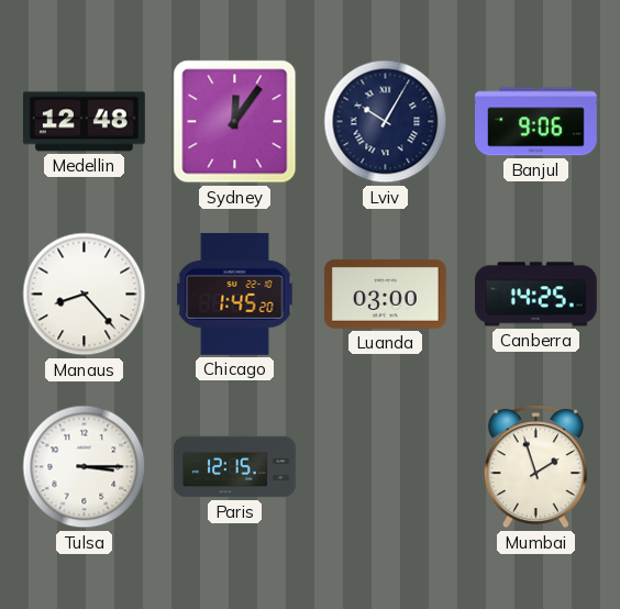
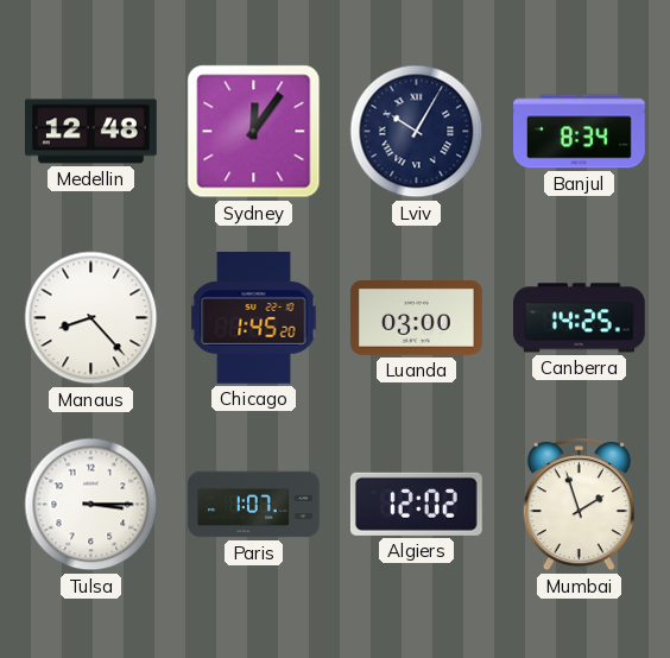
Banjul: 9:06 -> 8:34
Paris: 12:15 -> 1:07
Algiers: none -> 12:02
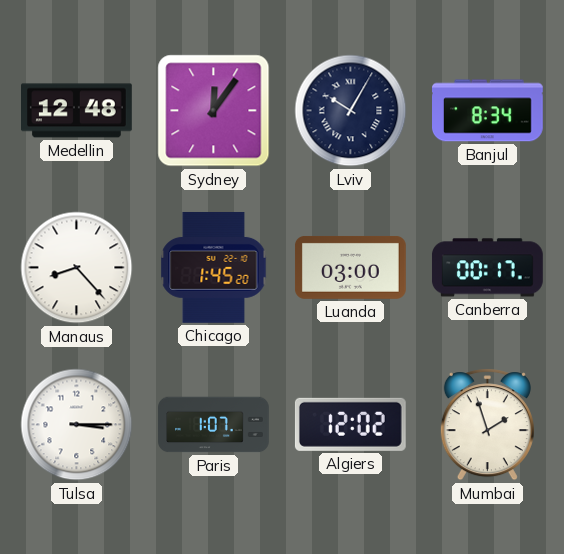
Canberra: 14:25 -> 00:17
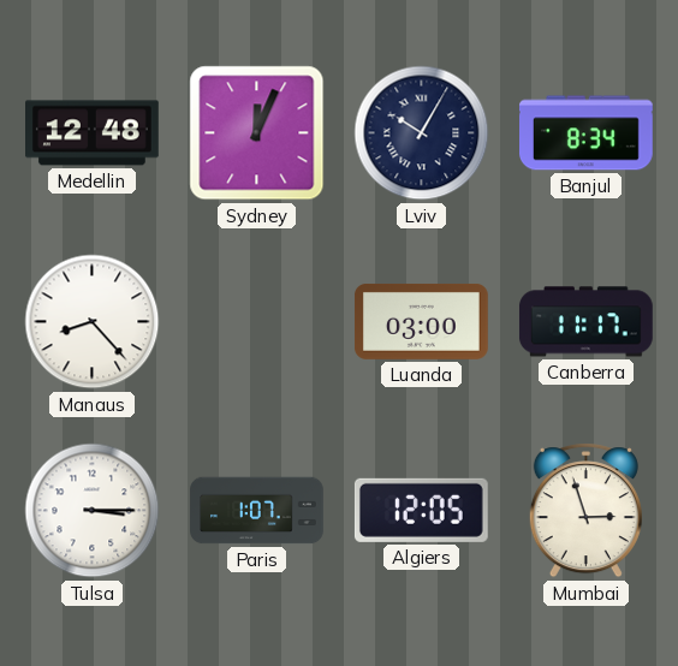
Sydney: 12:06 -> 12:04
Chicago: 1:45 -> none
Canberra: 00:17 -> 11:17
Algiers: 12:02 -> 12:05
Mumbai: 1:57 -> 2:57
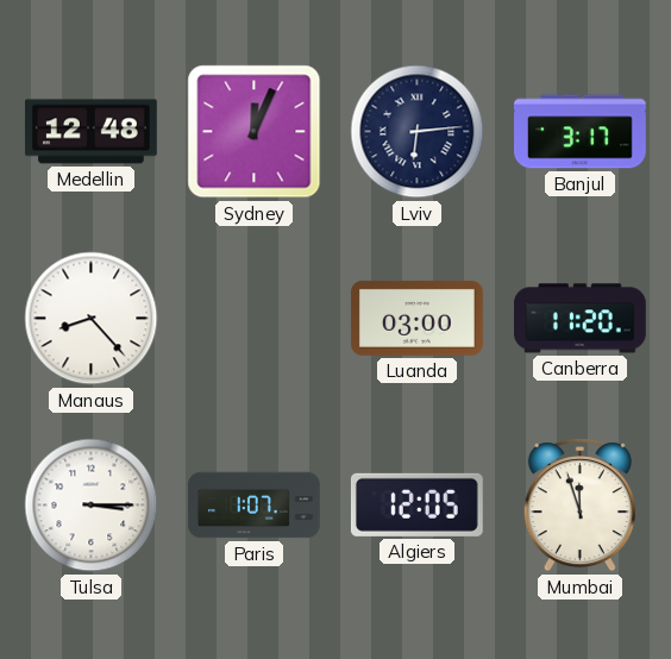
Lviv: 10:05 -> 6:14
Banjul: 8:34 -> 3:17
Canberra: 11:17 -> 11:20
Mumbai: 2:57 -> 11:57
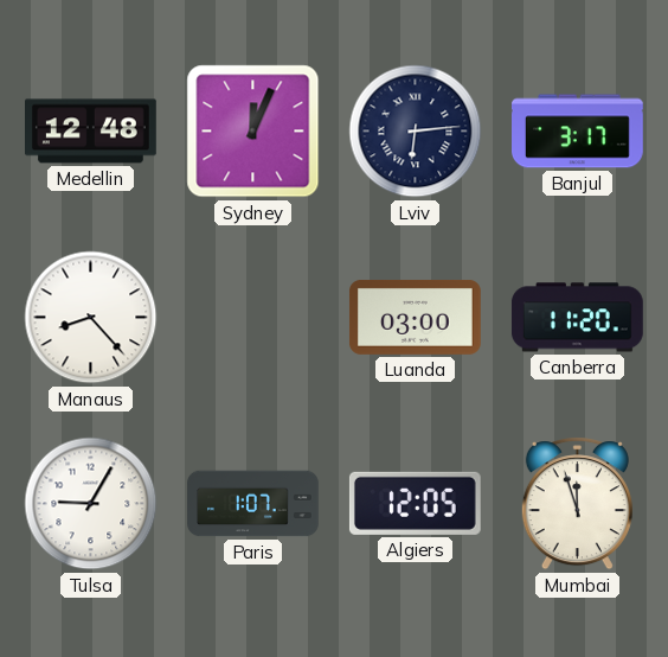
Tulsa: 3:15 -> 9:05
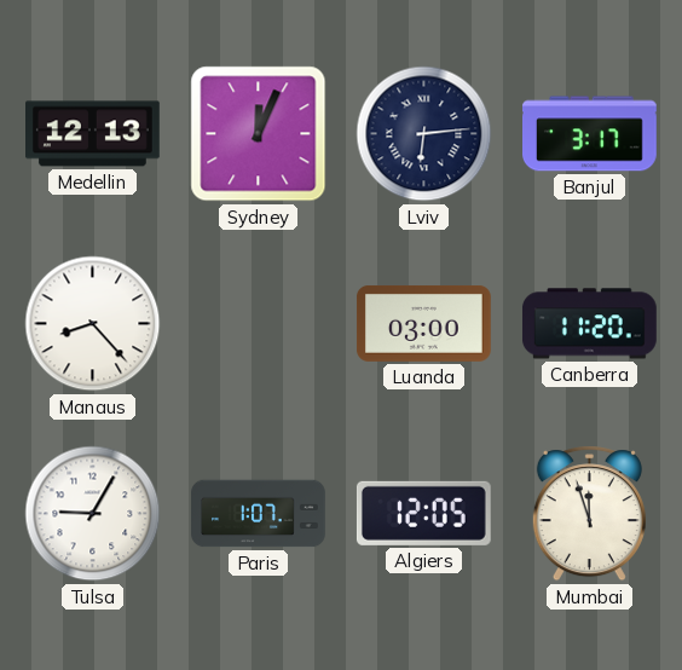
Medellin: 12:48 -> 12:13
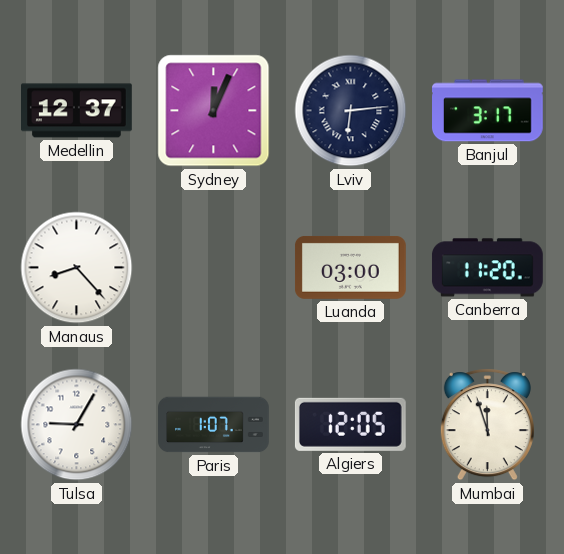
Medellin: 12:13 -> 12:37
